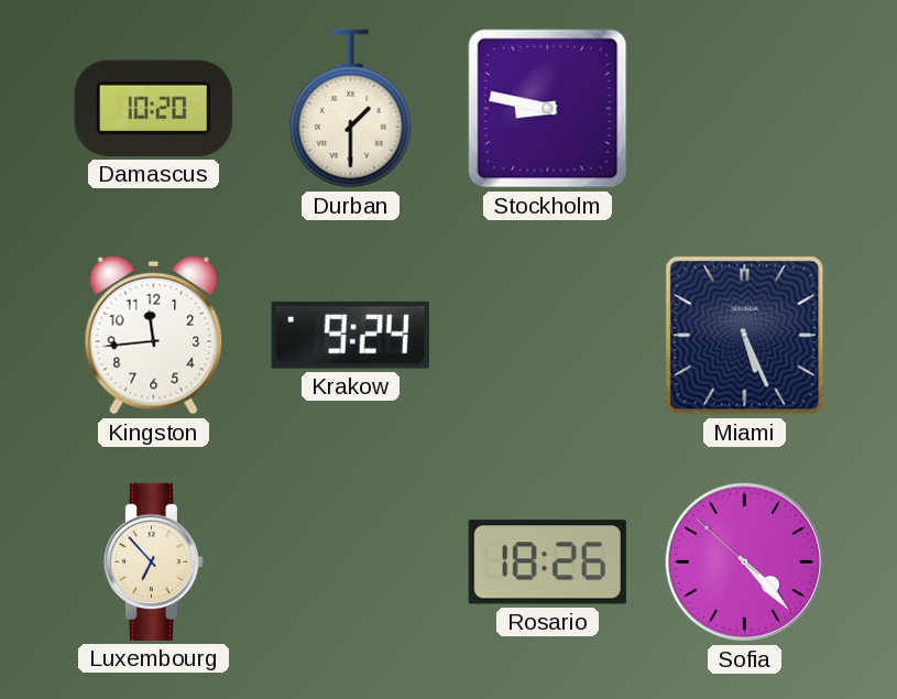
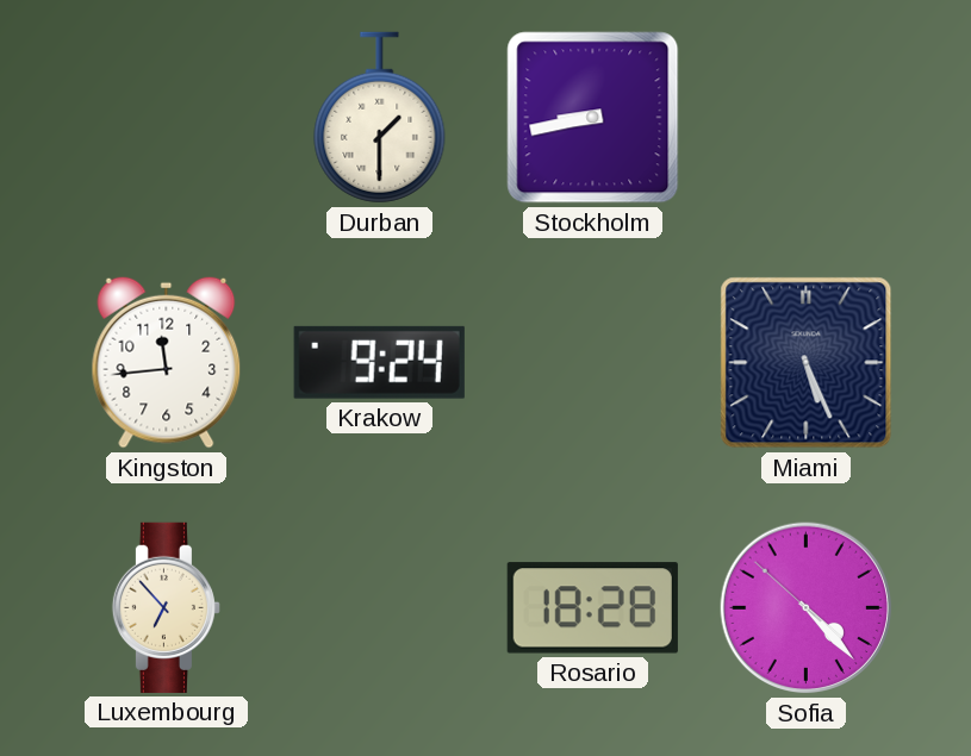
Damascus: 10:20 -> none
Stockholm: 8:47 -> 8:43
Rosario: 18:26 -> 18:28
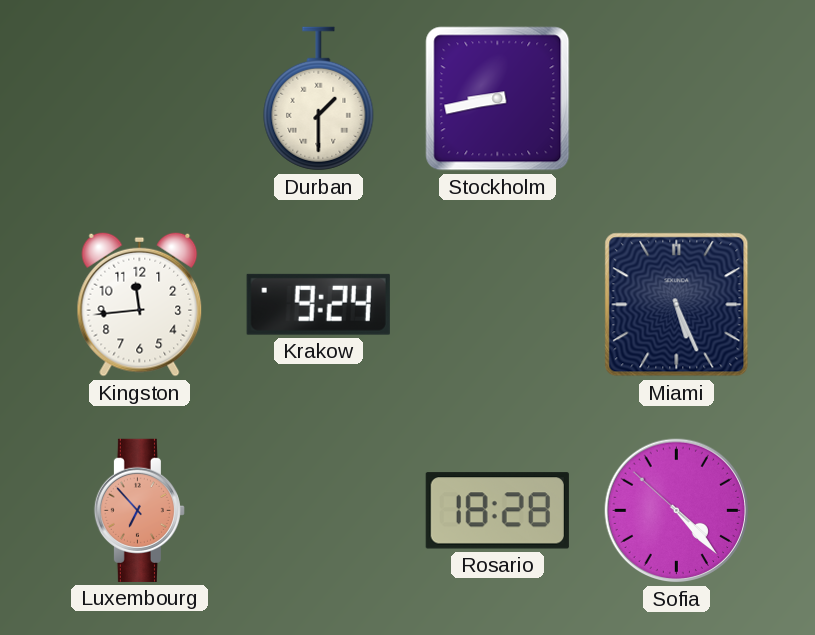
Luxembourg dial: cream -> salmon
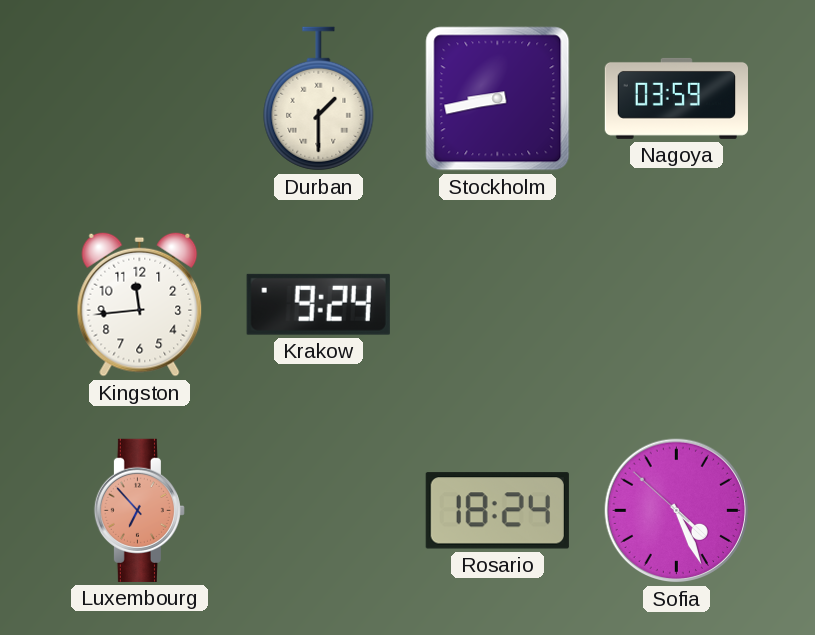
Nagoya: none -> 03:59
Miami: 5:26 -> none
Rosario: 18:28 -> 18:24
Sofia: 4:22 -> 4:25
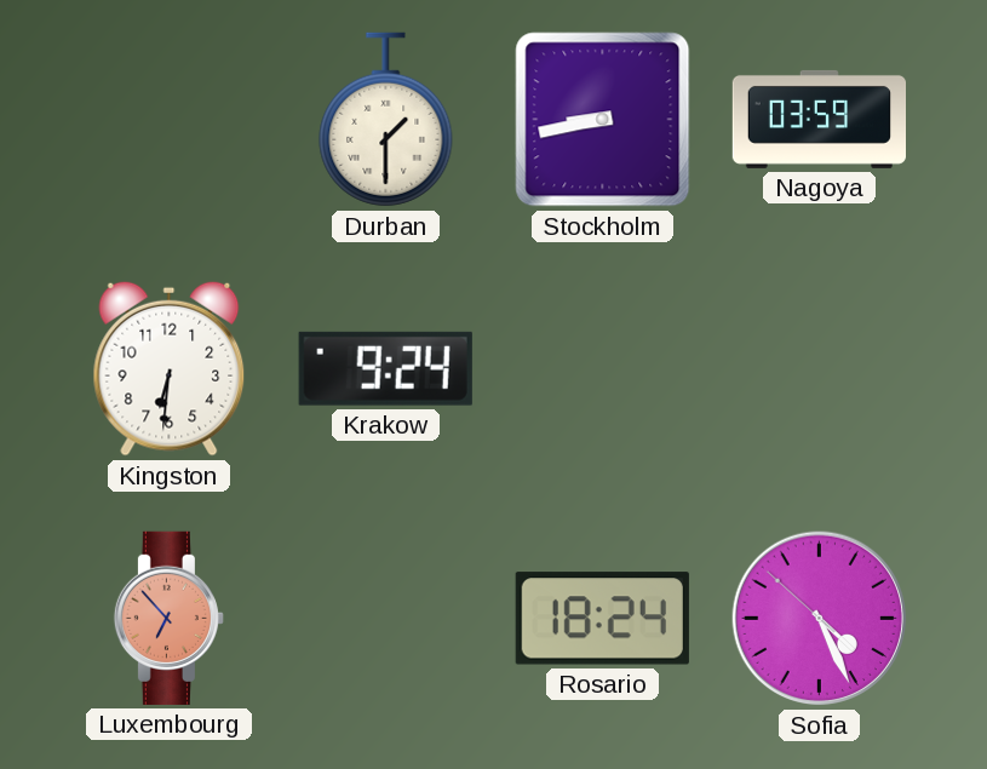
Kingston: 11:44 -> 6:31
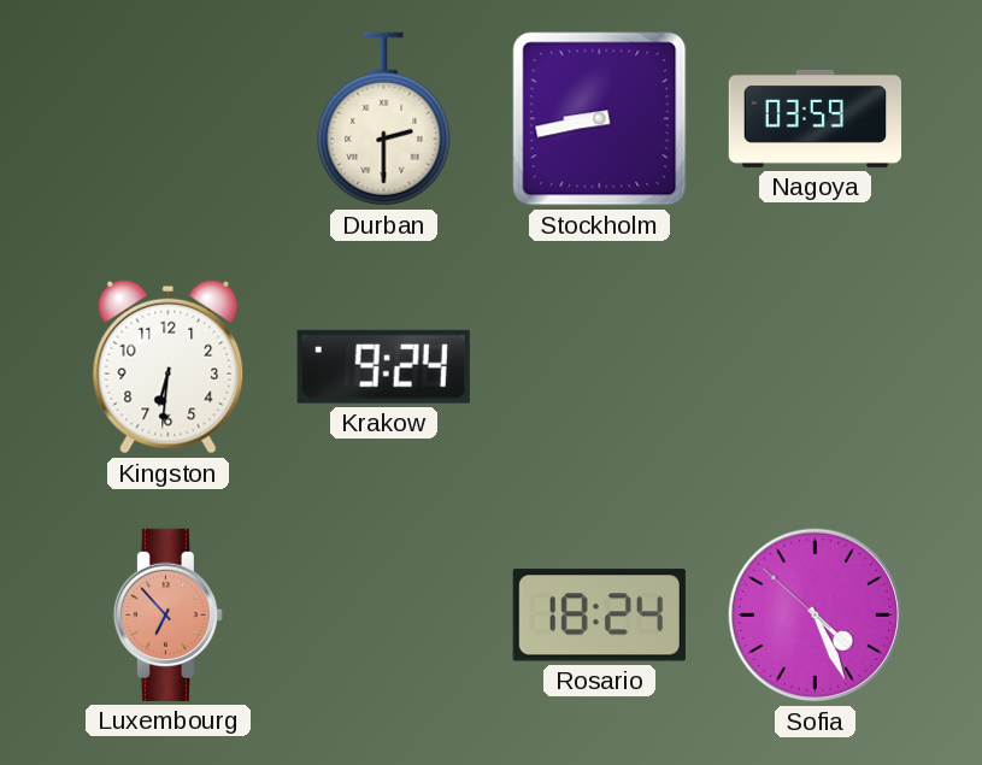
Durban: 1:30 -> 2:30
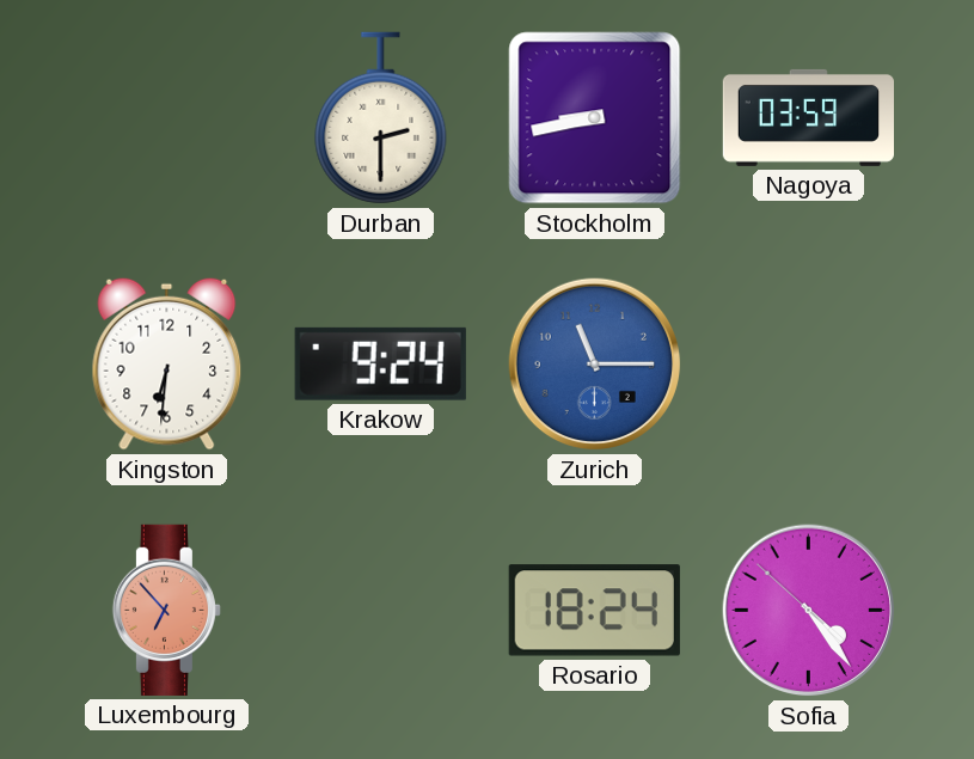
Zurich: none -> 11:15
Sofia: 4:25 -> 4:23
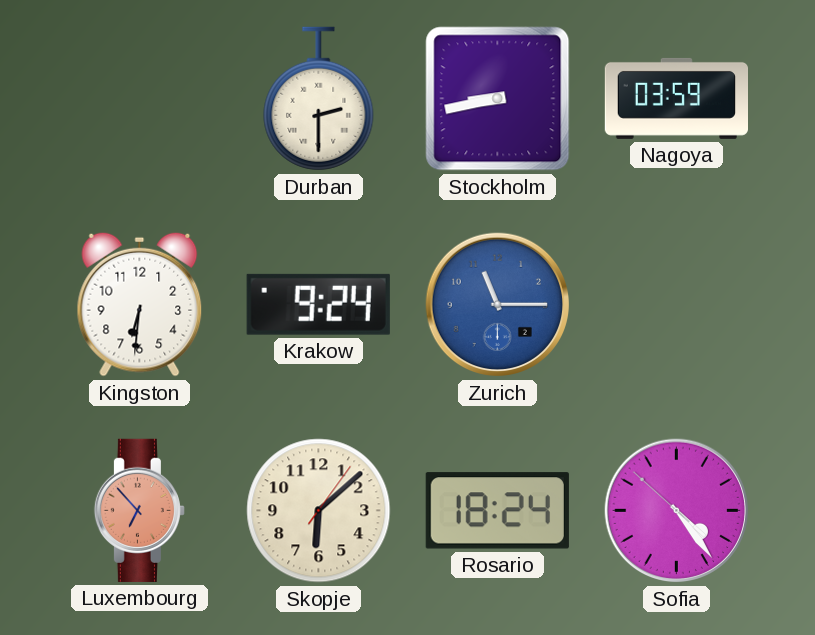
Skopje: none -> 6:08
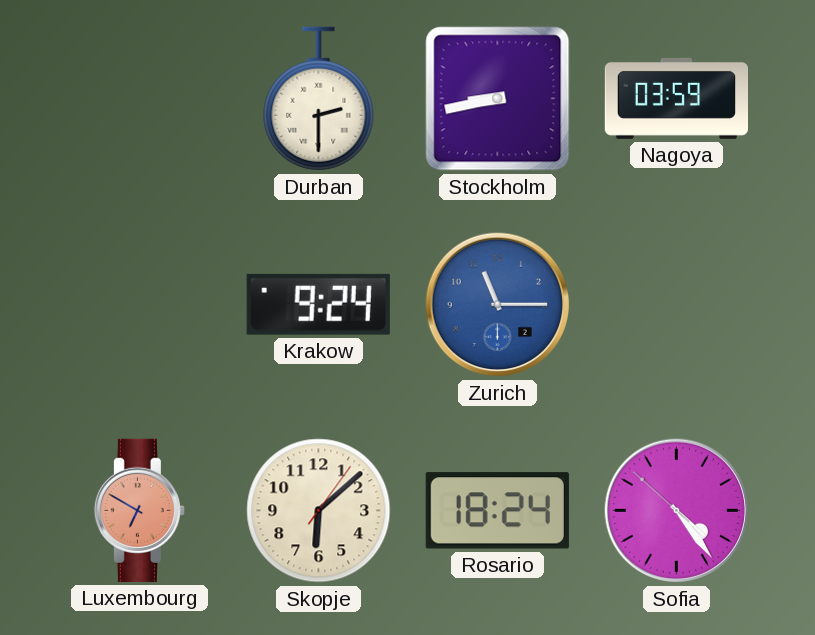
Kingston: 6:31 -> none
Luxembourg: 6:53 -> 6:50
